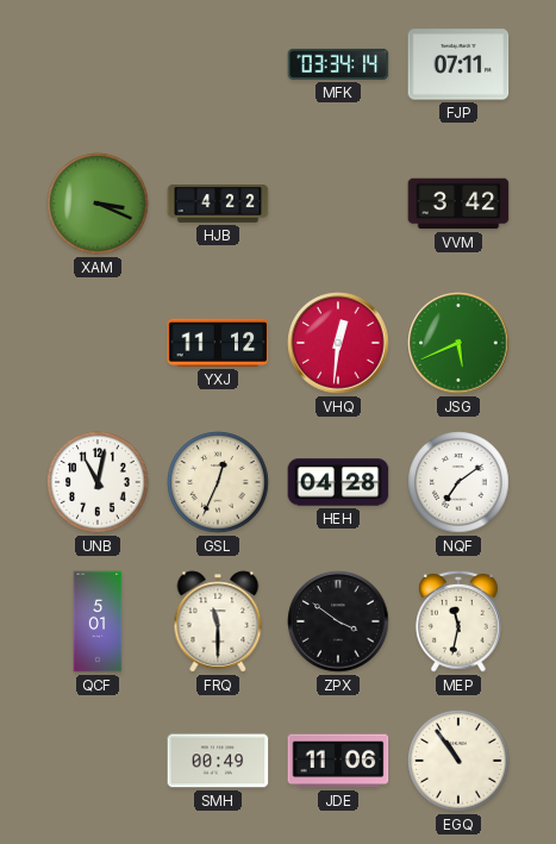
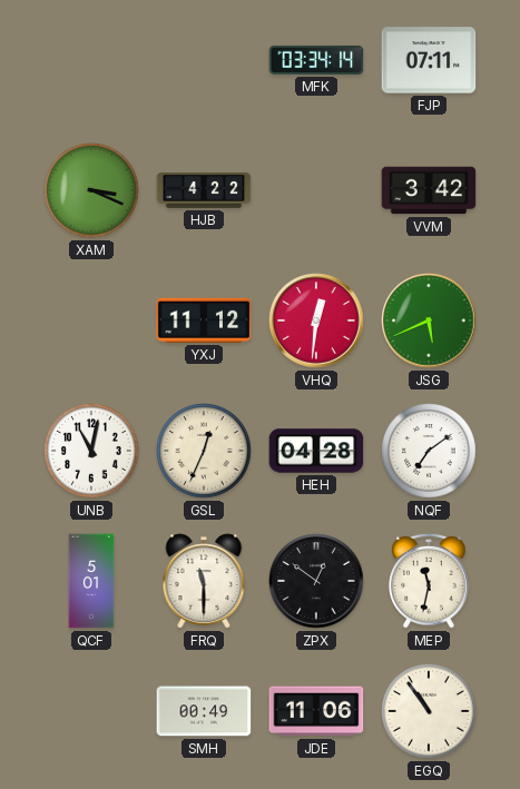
ZPX: 3:51 -> 12:51
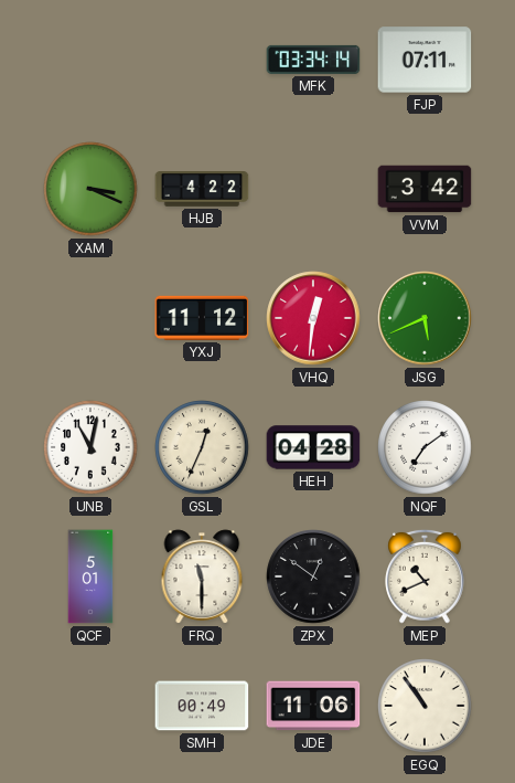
MEP: 11:32 -> 10:41
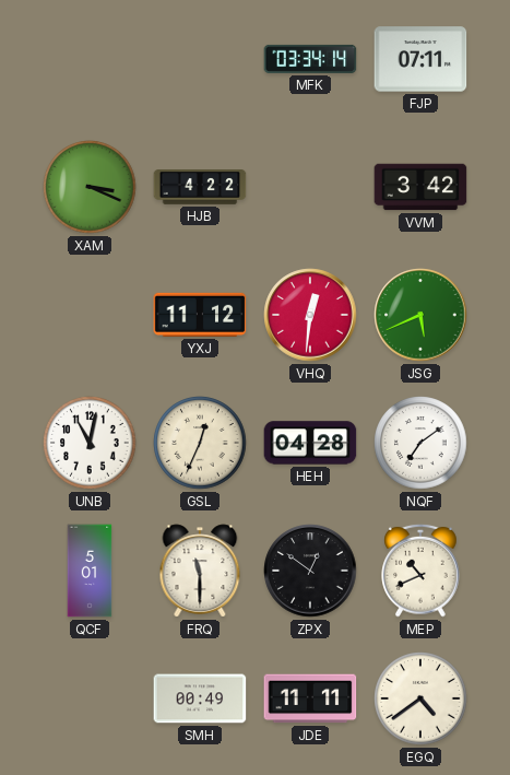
JDE: 11:06 -> 11:11
EGQ: 10:54 -> 4:39
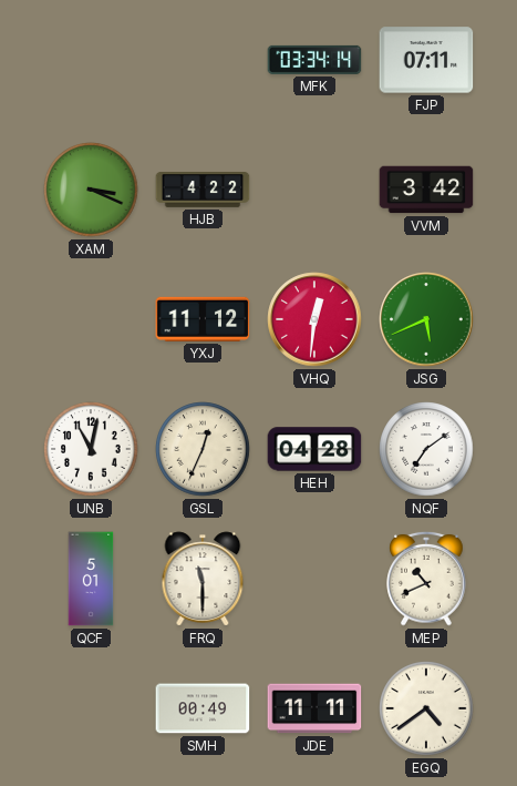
ZPX: 12:51 -> none
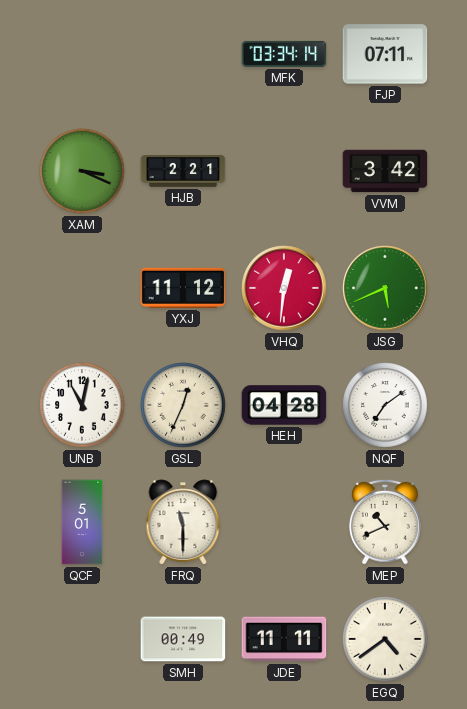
HJB: 4:22 -> 2:21
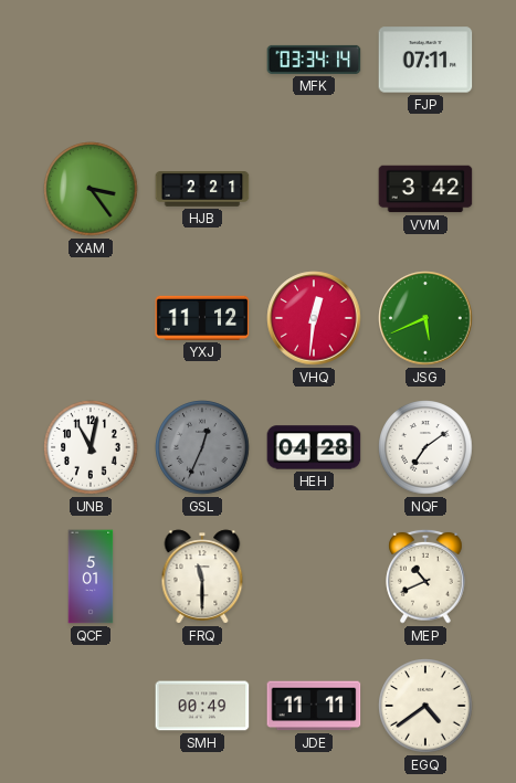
XAM: 3:19 -> 3:24
GSL dial: cream -> grey
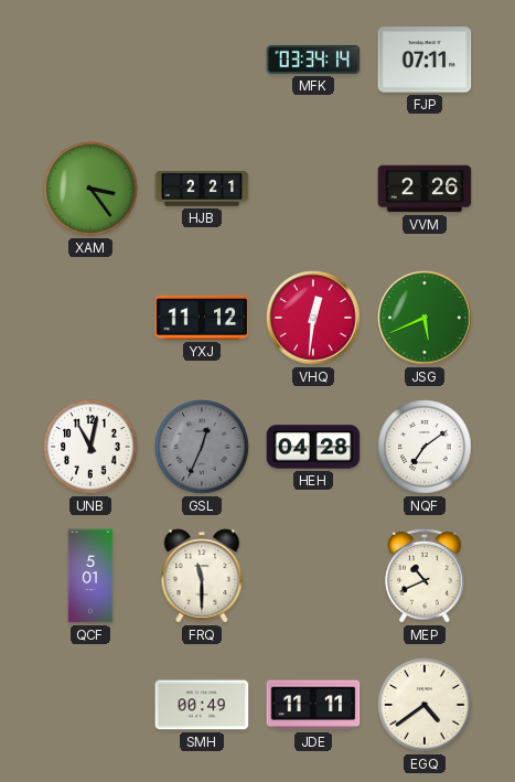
VVM: 3:42 -> 2:26
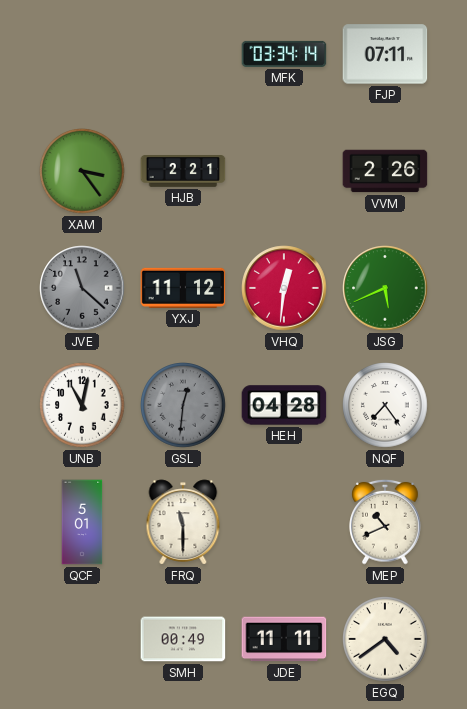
JVE: none -> 11:22
GSL: 12:34 -> 12:31
NQF: 7:09 -> 7:24
